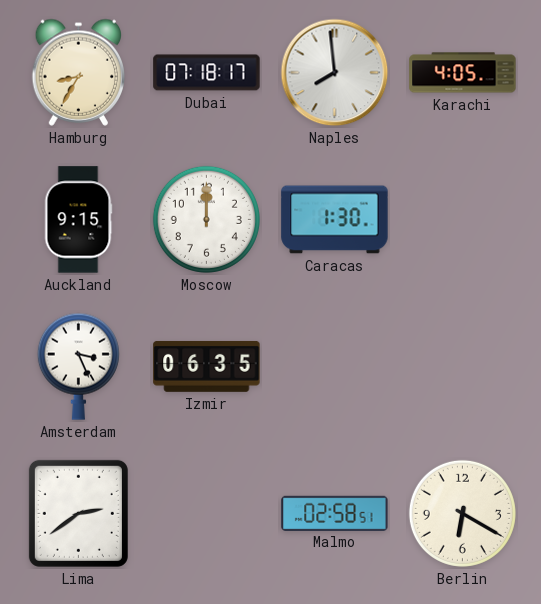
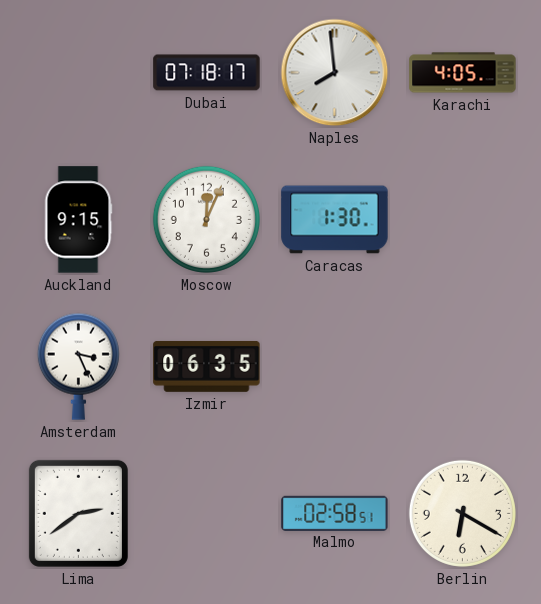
Hamburg: 8:35 -> none
Moscow: 12:00 -> 12:04
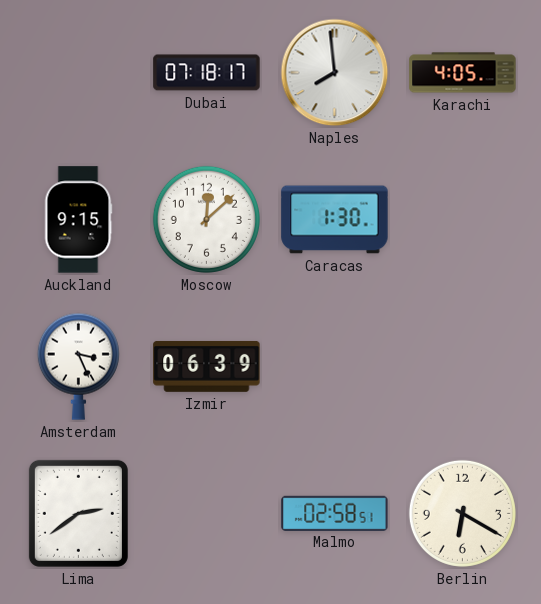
Moscow: 12:04 -> 12:08
Izmir: 06:35 -> 06:39
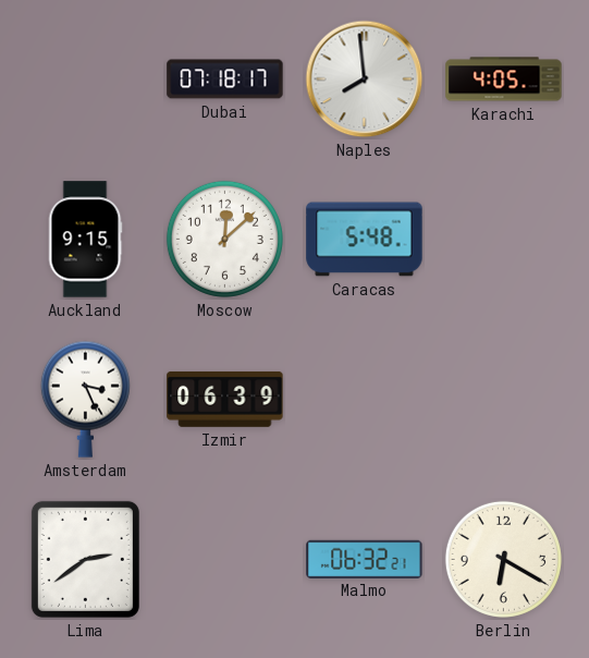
Caracas: 1:30 -> 5:48
Malmo: 02:58 -> 06:32
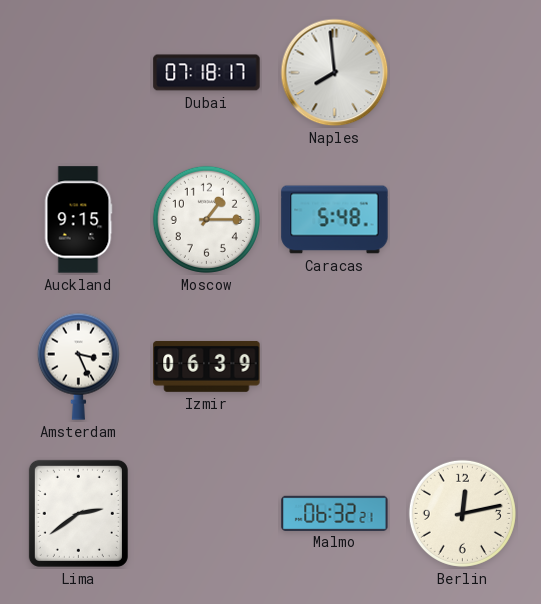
Karachi: 4:05 -> none
Moscow: 12:08 -> 1:15
Berlin: 6:20 -> 12:13
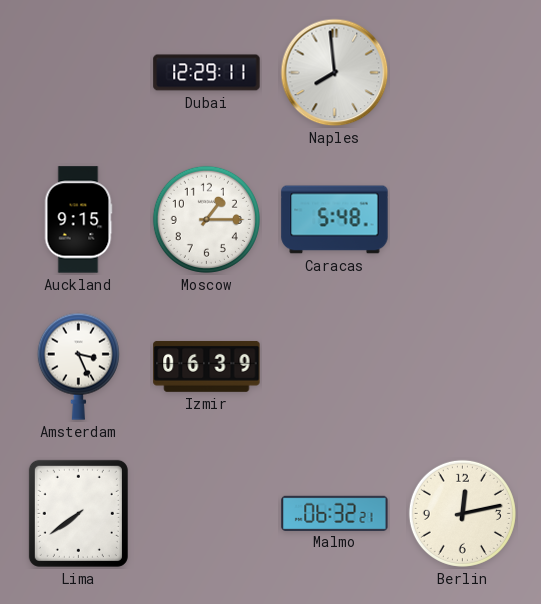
Dubai: 07:18 -> 12:29
Lima: 2:39 -> 7:39
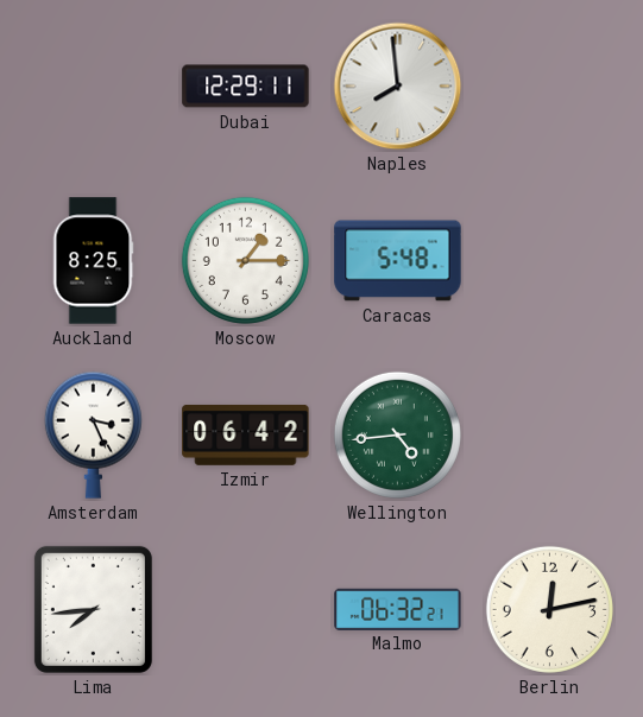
Auckland: 9:15 -> 8:25
Izmir: 06:39 -> 06:42
Wellington: none -> 4:44
Lima: 7:39 -> 7:44
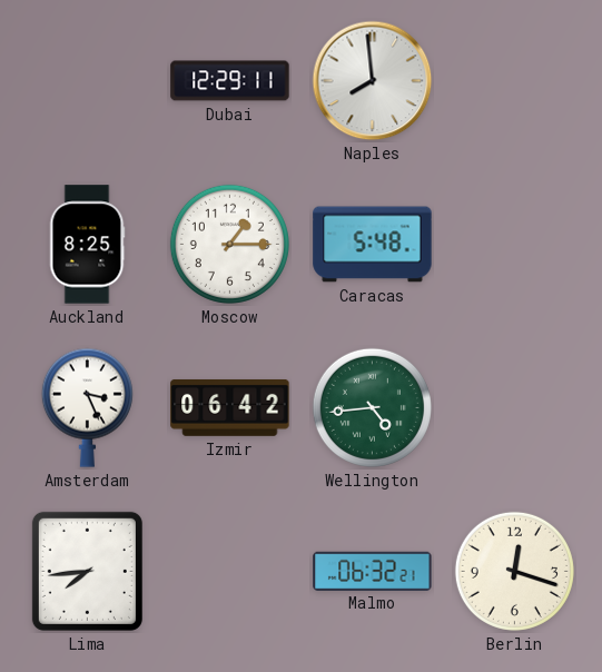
Berlin: 12:13 -> 12:18
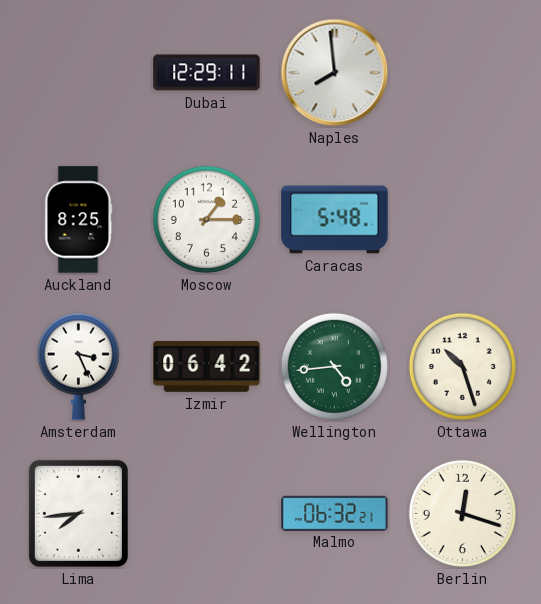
Ottawa: none -> 10:27
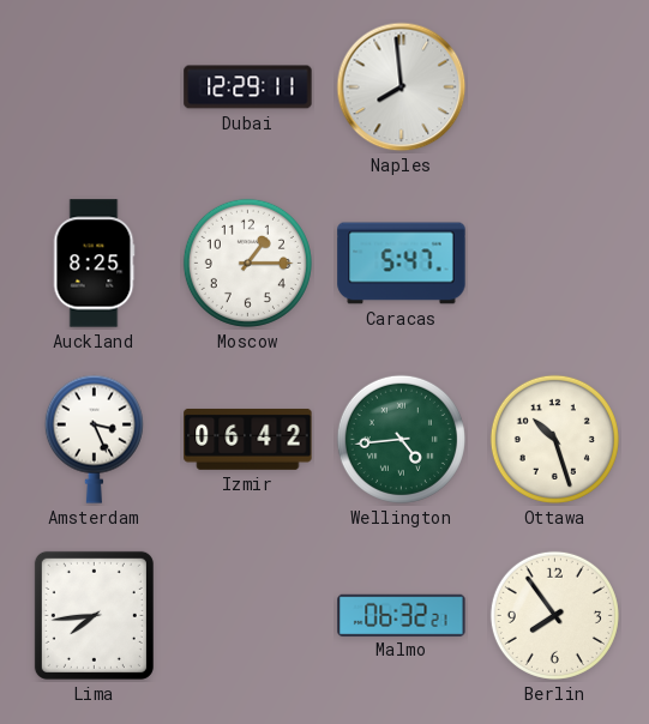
Caracas: 5:48 -> 5:47
Berlin: 12:18 -> 7:54
